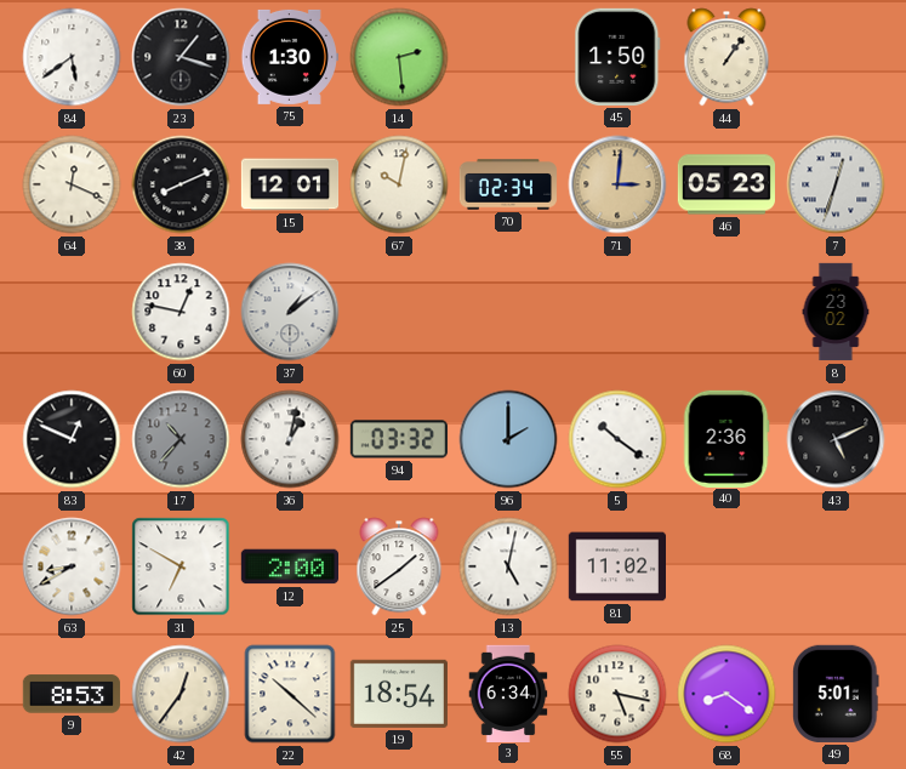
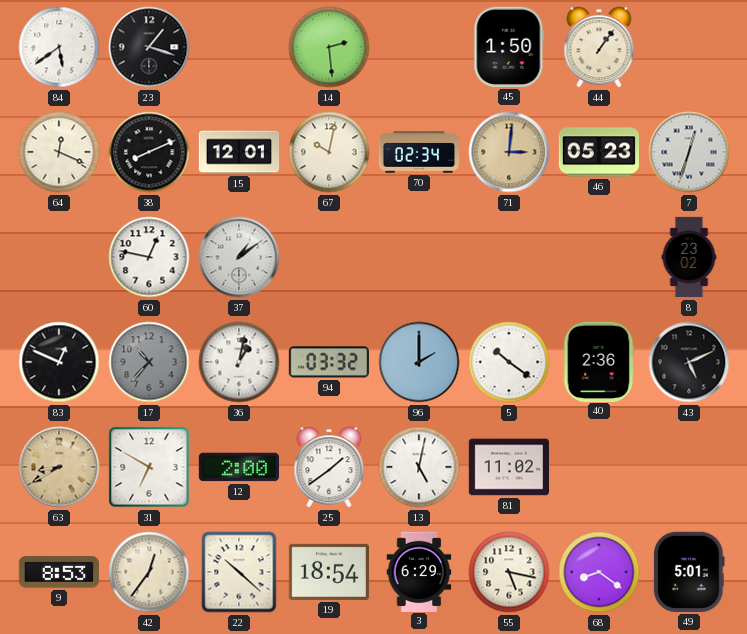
75: 1:30 -> none
63 dial: white -> champagne
3: 6:34 -> 6:29
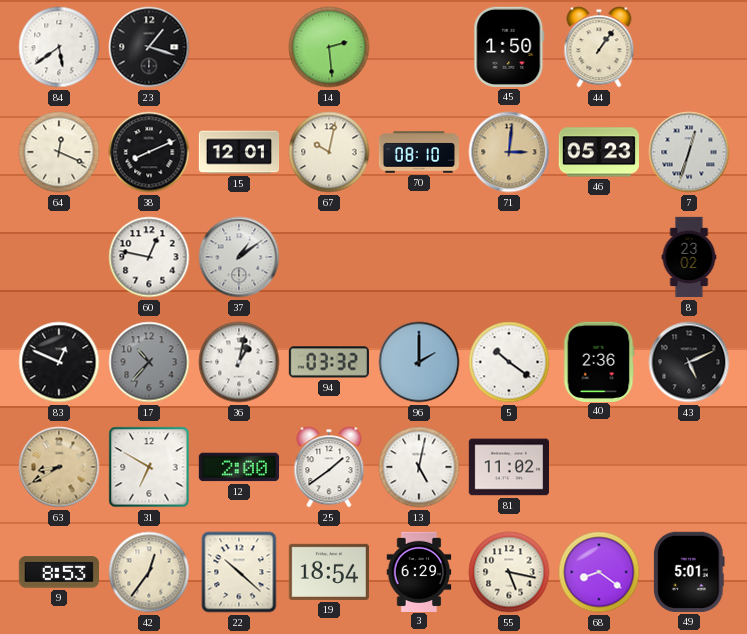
70: 02:34 -> 08:10
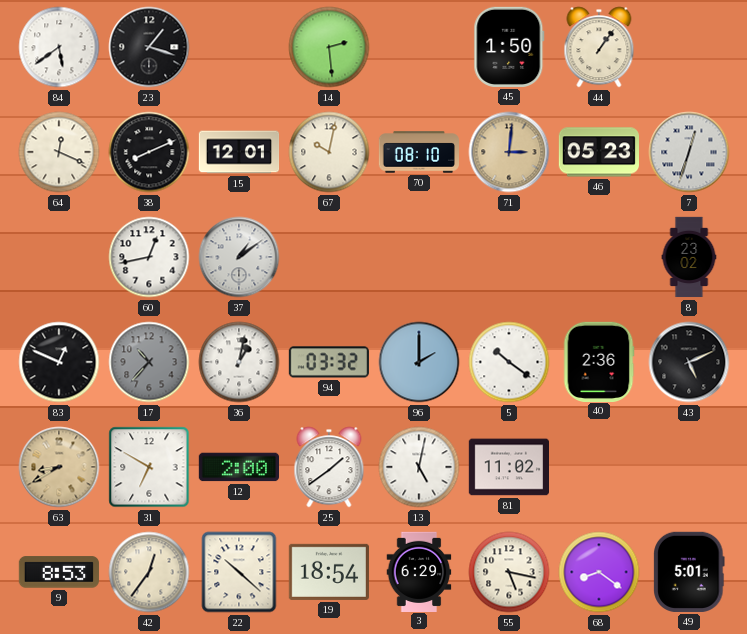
60: 12:47 -> 12:43
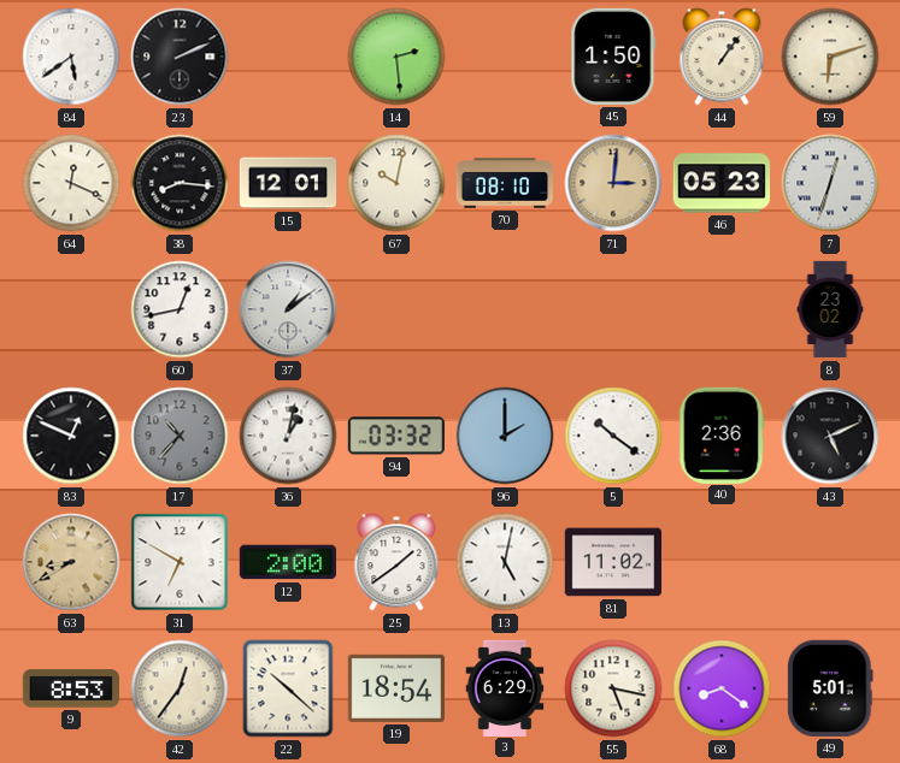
23: 1:18 -> 2:11
59: none -> 6:12
38: 8:11 -> 8:16
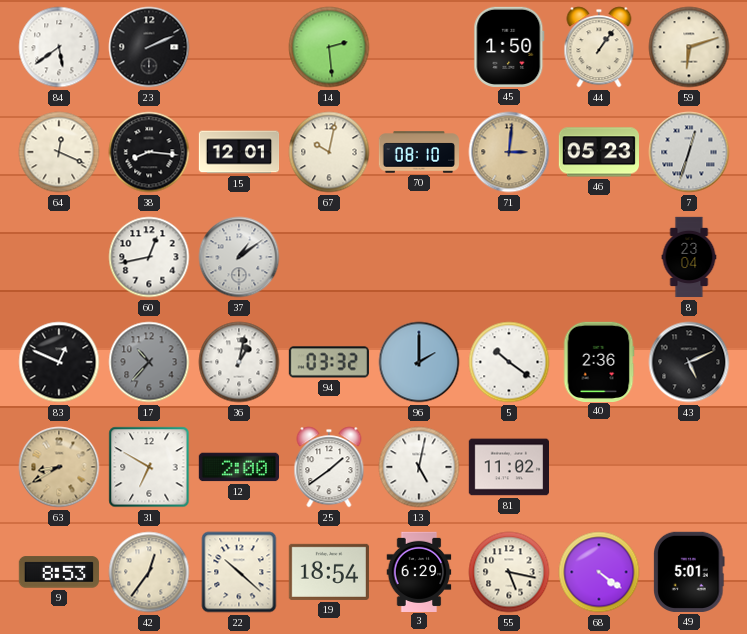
8: 23:02 -> 23:04
68: 8:21 -> 4:21
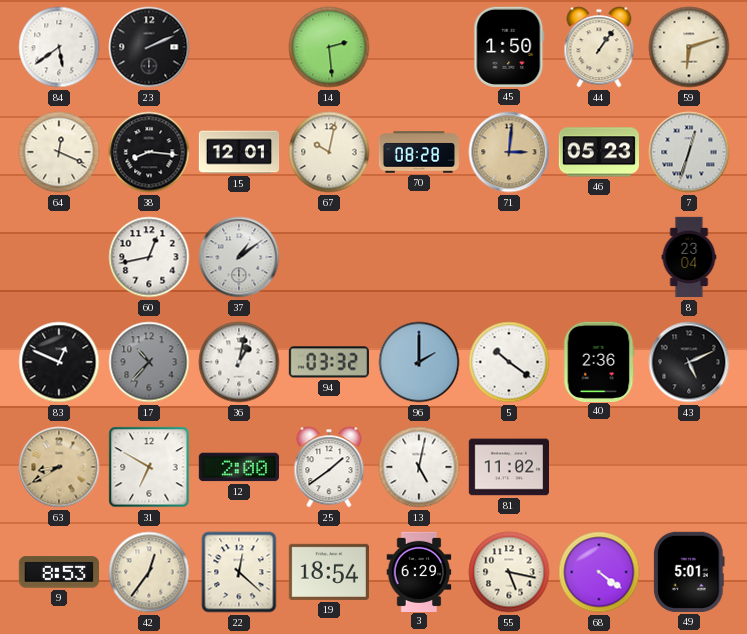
70: 08:10 -> 08:28
22: 10:22 -> 12:22
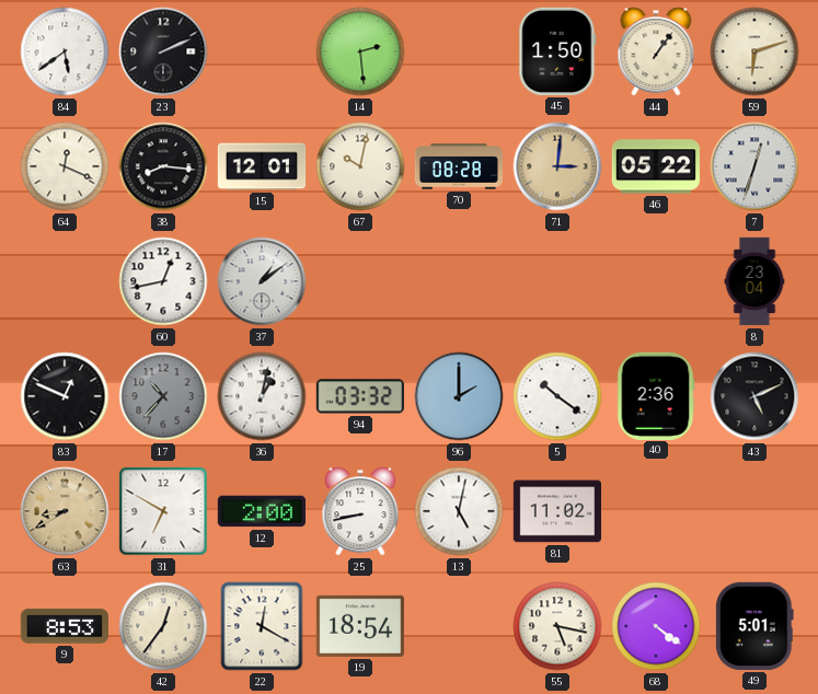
46: 05:23 -> 05:22
25: 1:39 -> 8:43
22: 12:22 -> 12:20
3: 6:29 -> none
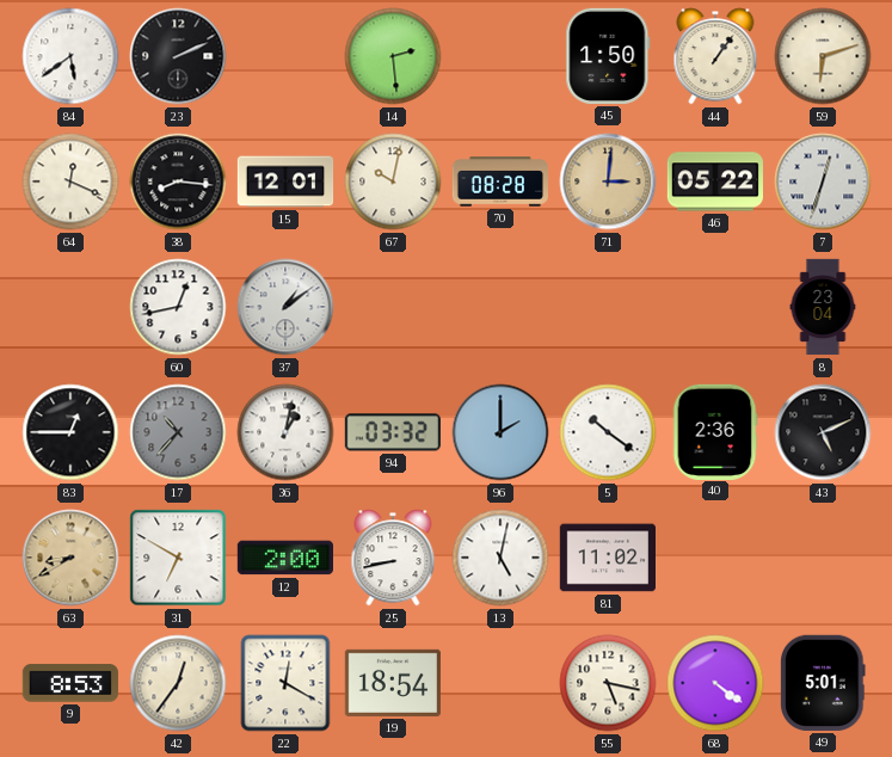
83: 12:49 -> 12:45
